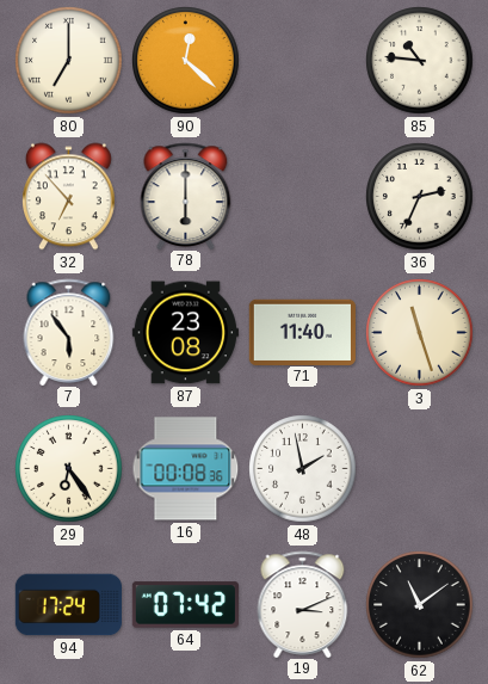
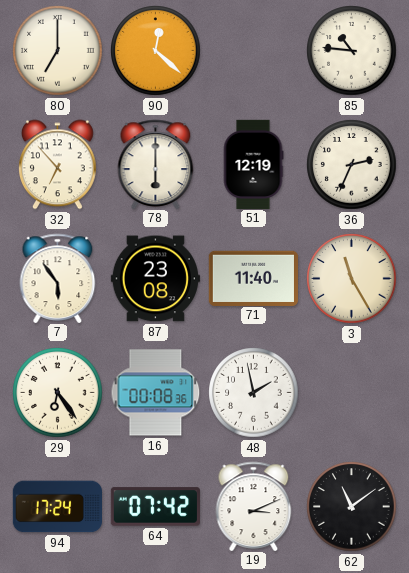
51: none -> 12:19
3: 11:27 -> 11:25
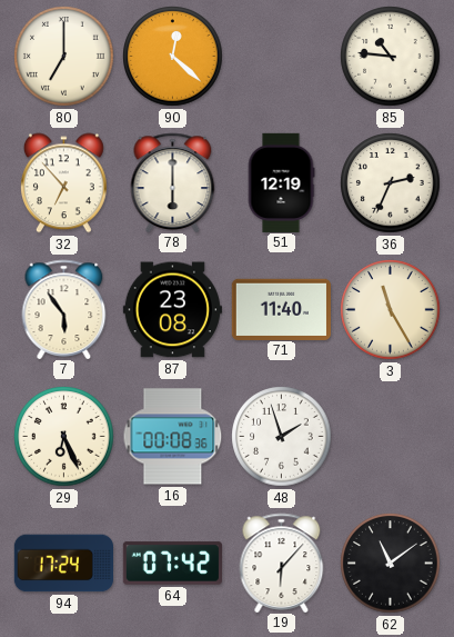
29: 6:24 -> 6:26
48: 1:58 -> 1:57
19: 3:11 -> 6:07
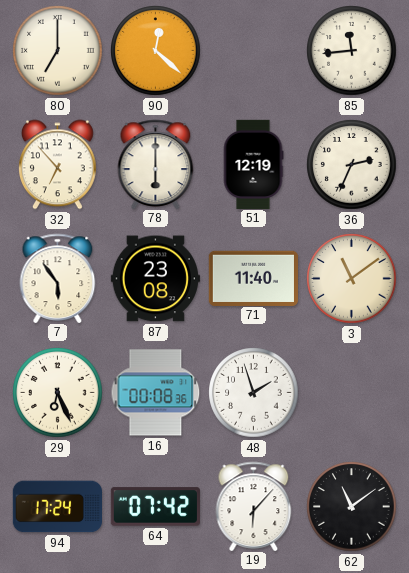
85: 10:46 -> 11:44
3: 11:25 -> 11:09
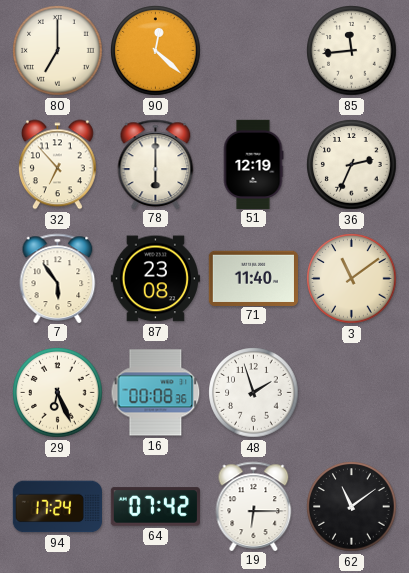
19: 6:07 -> 6:15
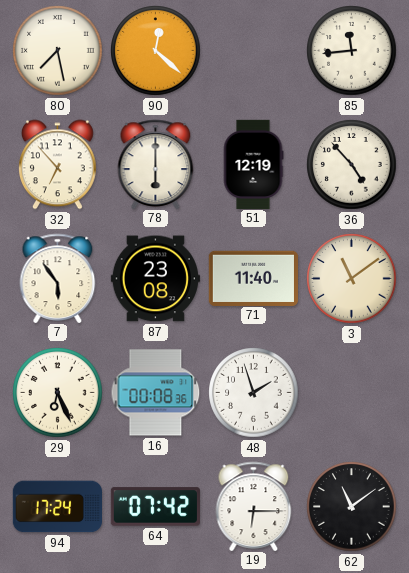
80: 7:00 -> 7:28
36: 2:34 -> 4:53
